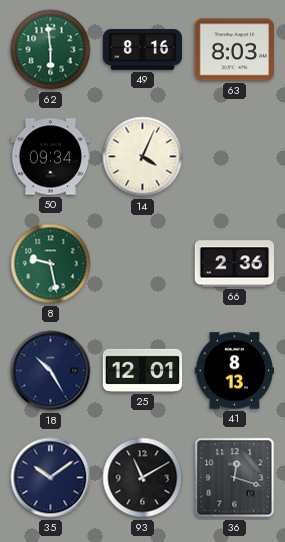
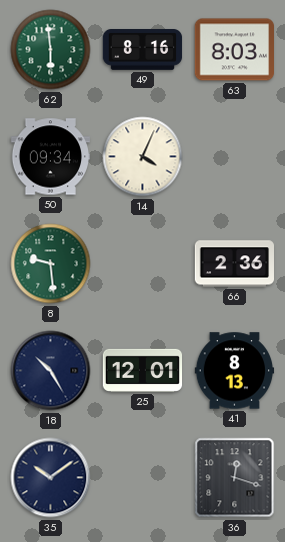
8: 9:28 -> 9:29
93: 11:10 -> none
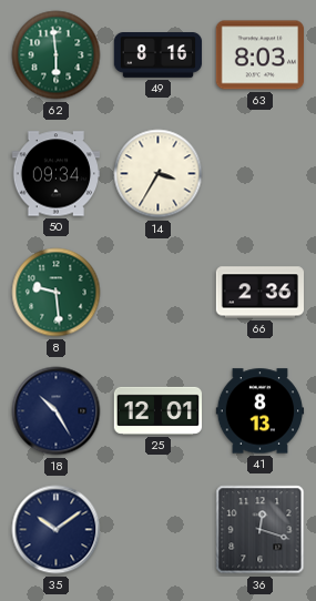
14: 4:04 -> 3:35
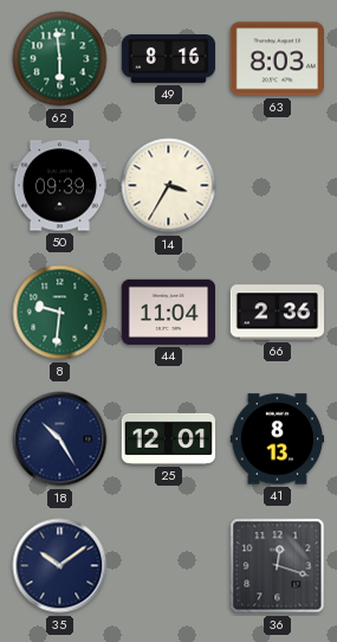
50: 09:34 -> 09:39
8: 9:29 -> 9:31
44: none -> 11:04
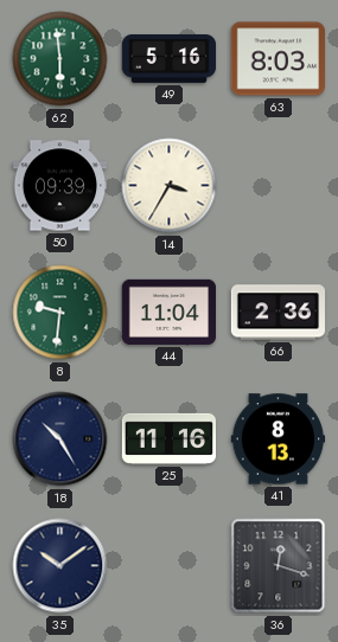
49: 8:16 -> 5:16
25: 12:01 -> 11:16
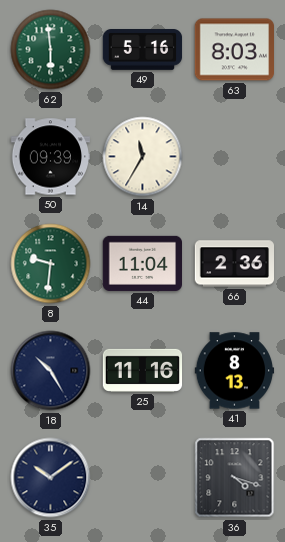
14: 3:35 -> 11:35
36: 12:18 -> 4:18
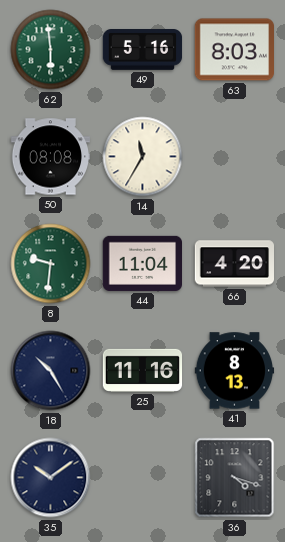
50: 09:39 -> 08:08
66: 2:36 -> 4:20
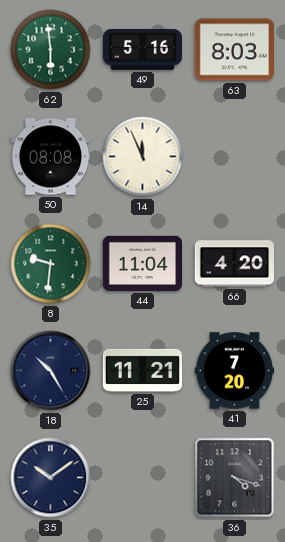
14: 11:35 -> 11:56
25: 11:16 -> 11:21
41: 8:13 -> 7:20
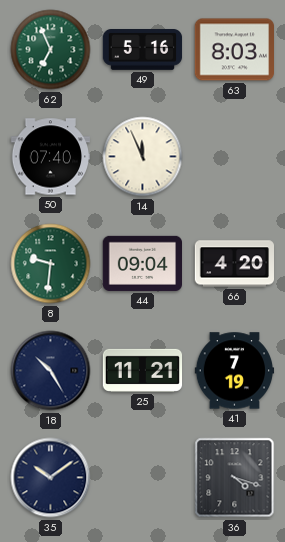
62: 5:59 -> 6:56
50: 08:08 -> 07:40
44: 11:04 -> 09:04
41: 7:20 -> 7:19
